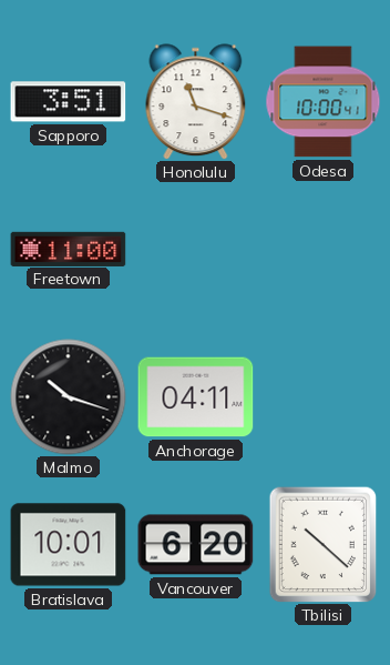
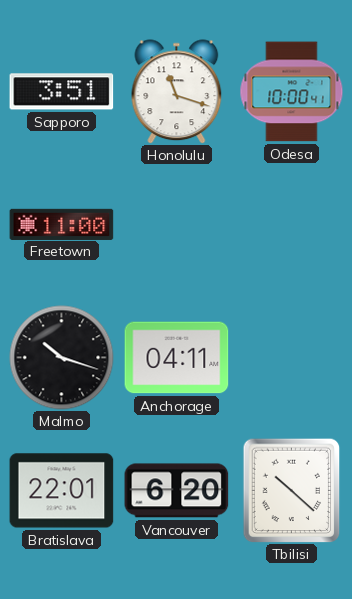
Bratislava: 10:01 -> 22:01
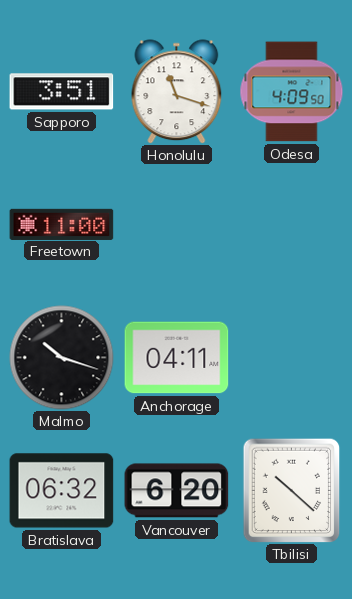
Odesa: 10:00 -> 4:09
Bratislava: 22:01 -> 06:32
